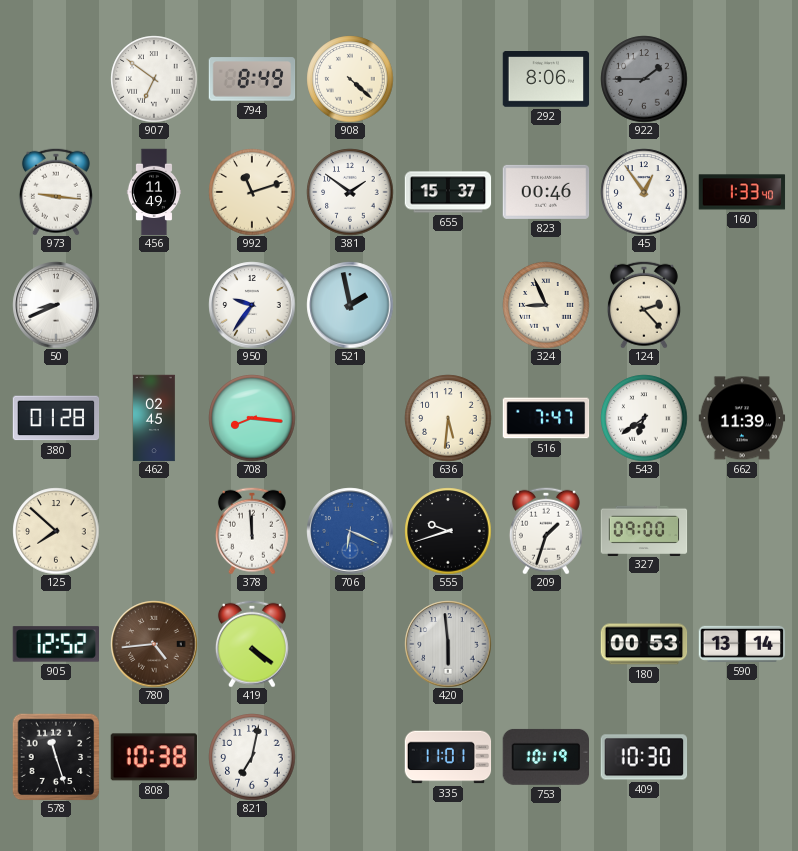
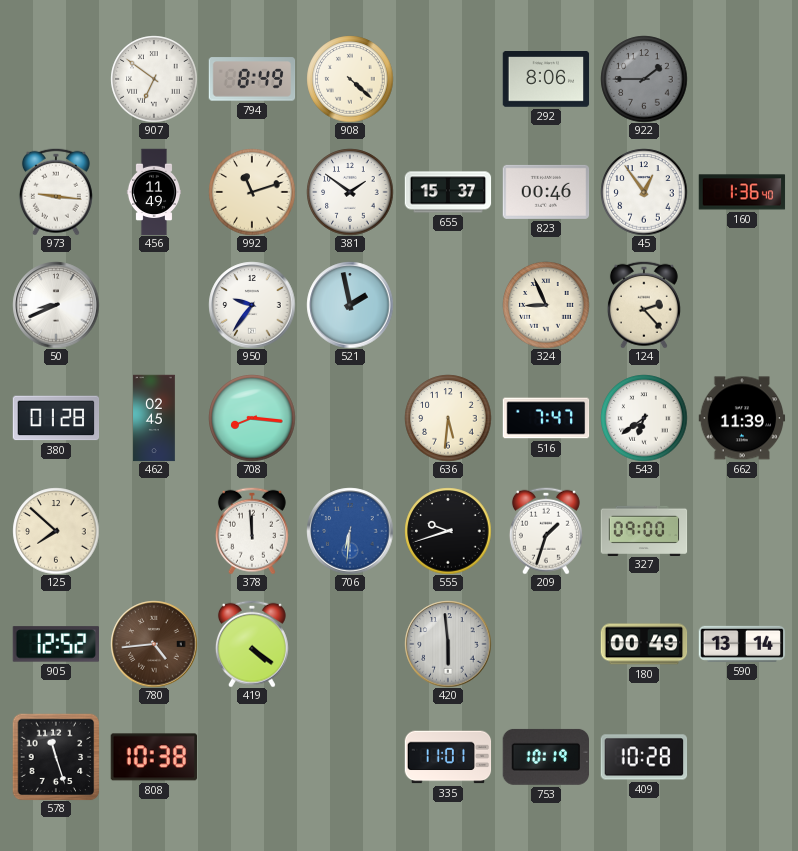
160: 1:33 -> 1:36
706: 6:19 -> 6:31
180: 00:53 -> 00:49
821: 7:02 -> none
409: 10:30 -> 10:28
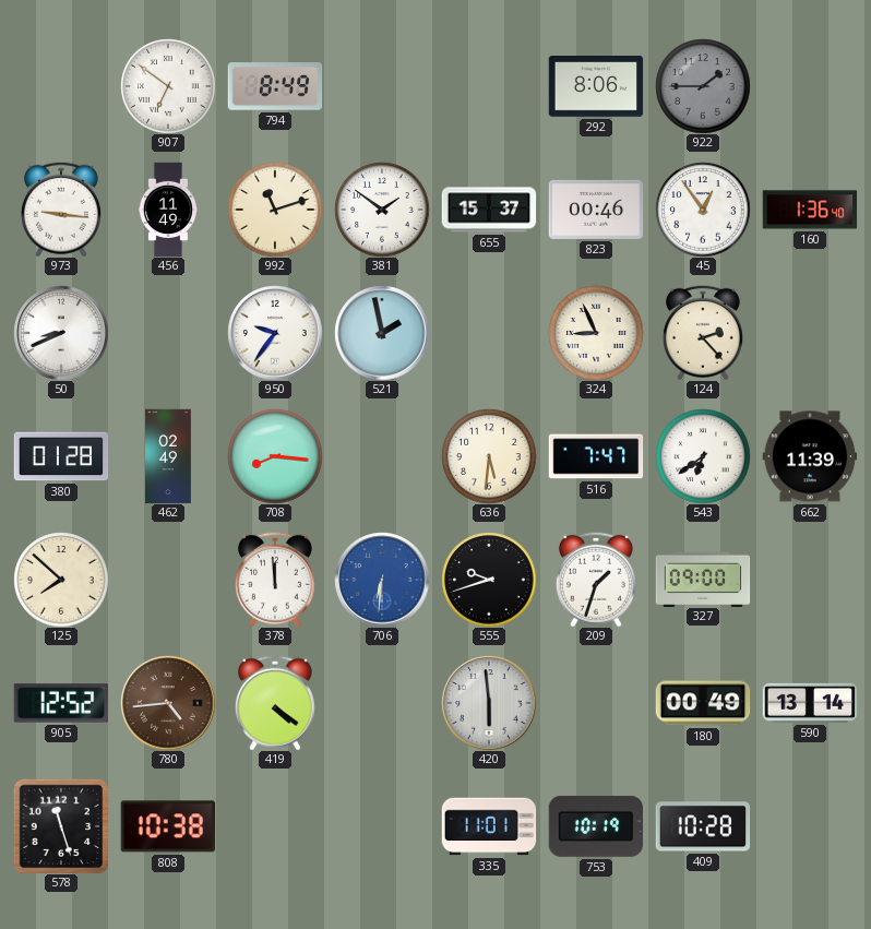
908: 4:22 -> none
462: 02:45 -> 02:49
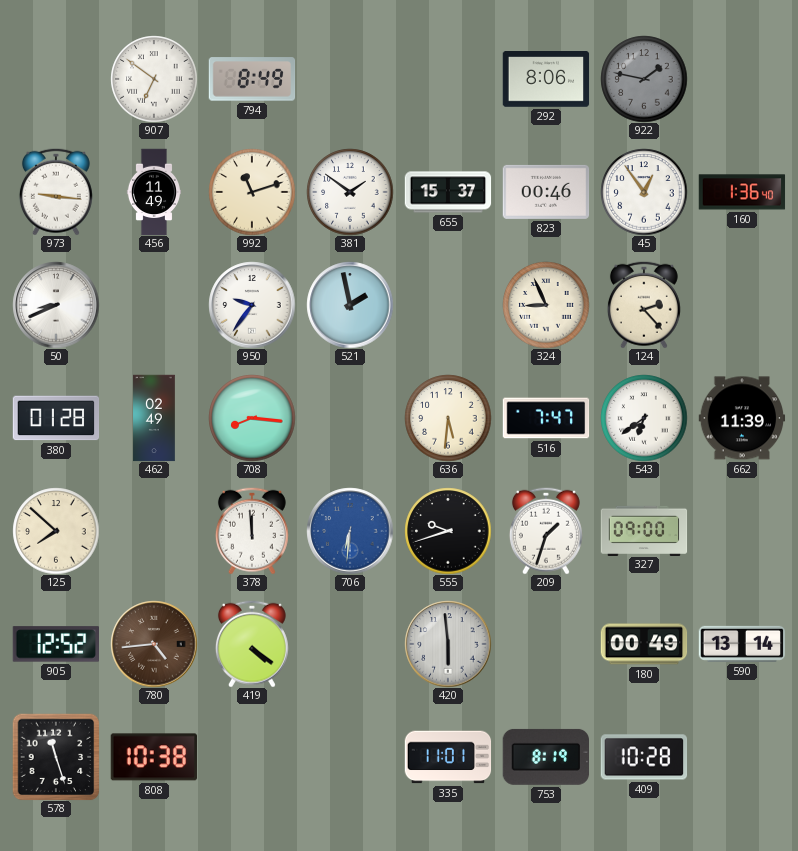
922: 1:45 -> 1:47
753: 10:19 -> 8:19
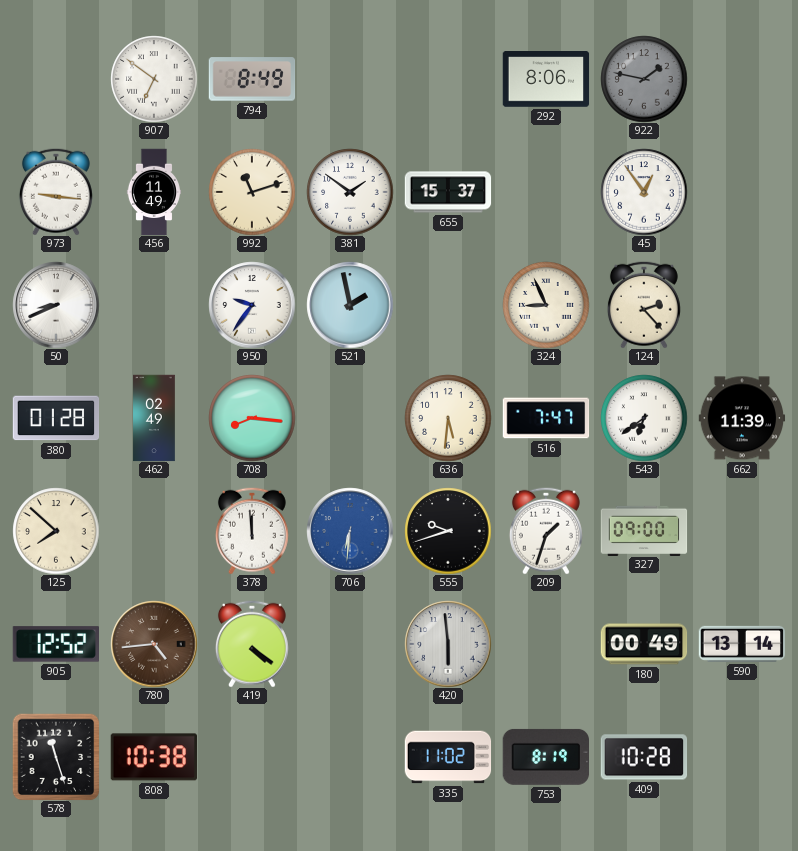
823: 00:46 -> none
160: 1:36 -> none
335: 11:01 -> 11:02
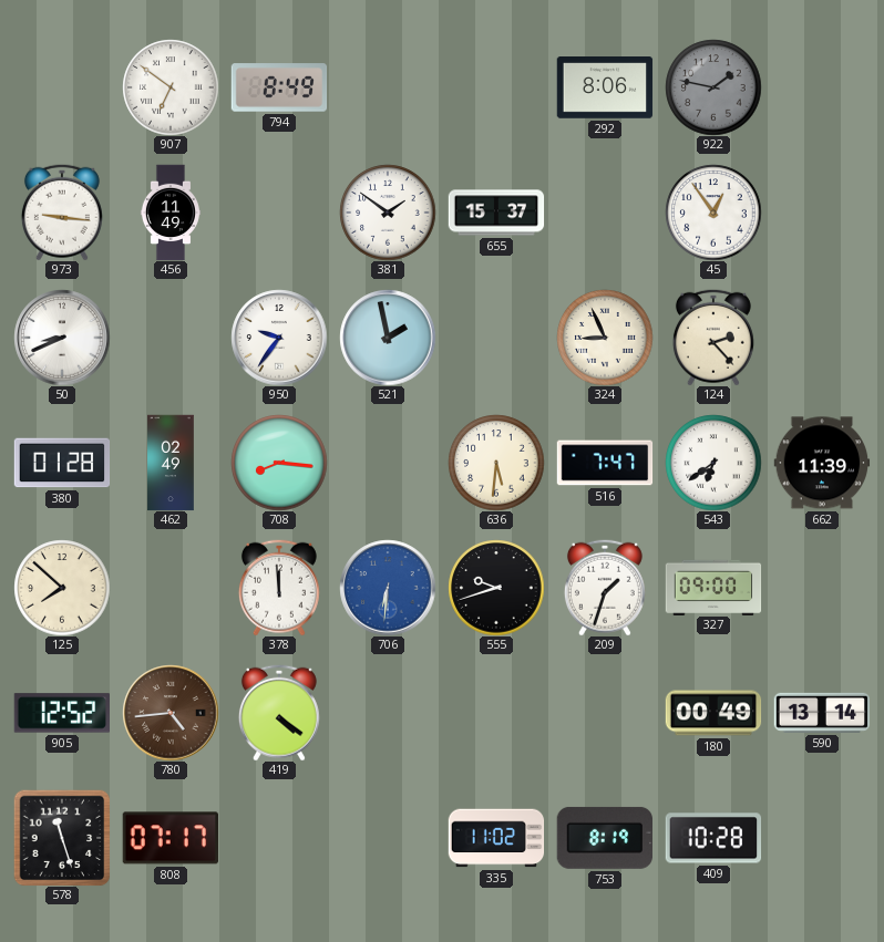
992: 11:12 -> none
420: 5:59 -> none
808: 10:38 -> 07:17
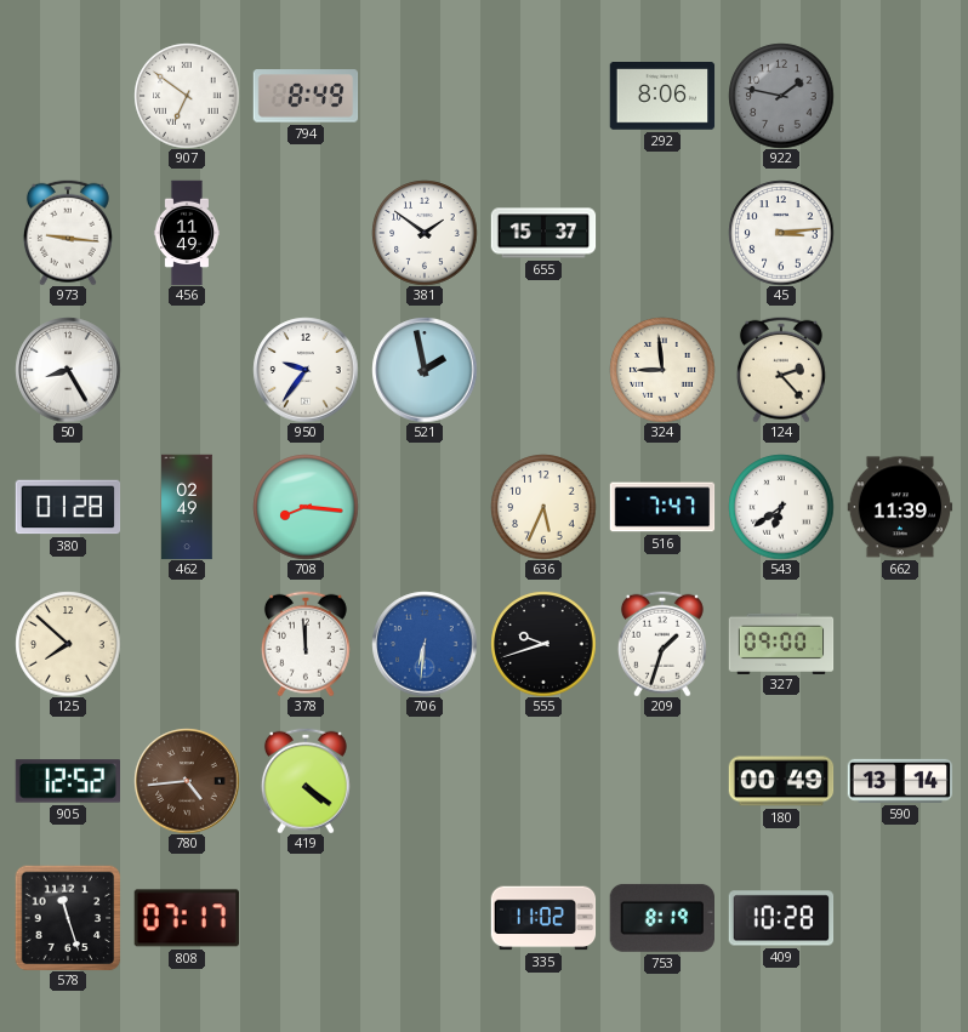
45: 12:54 -> 3:14
50: 8:41 -> 8:25
324: 8:56 -> 8:59
636: 5:31 -> 5:34
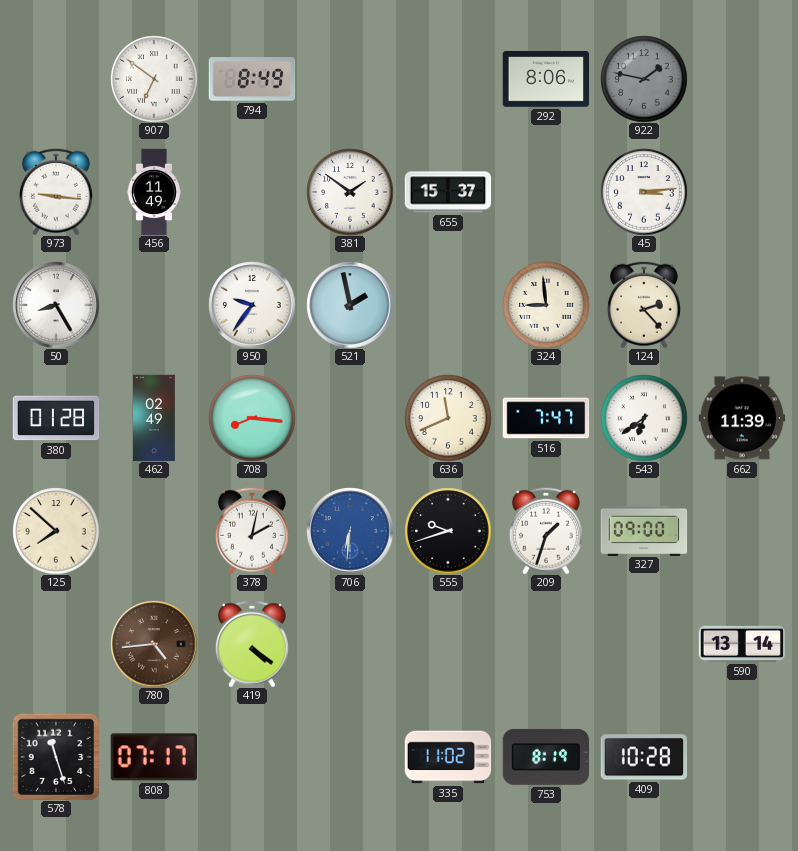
636: 5:34 -> 11:41
378: 11:59 -> 2:02
905: 12:52 -> none
180: 00:49 -> none
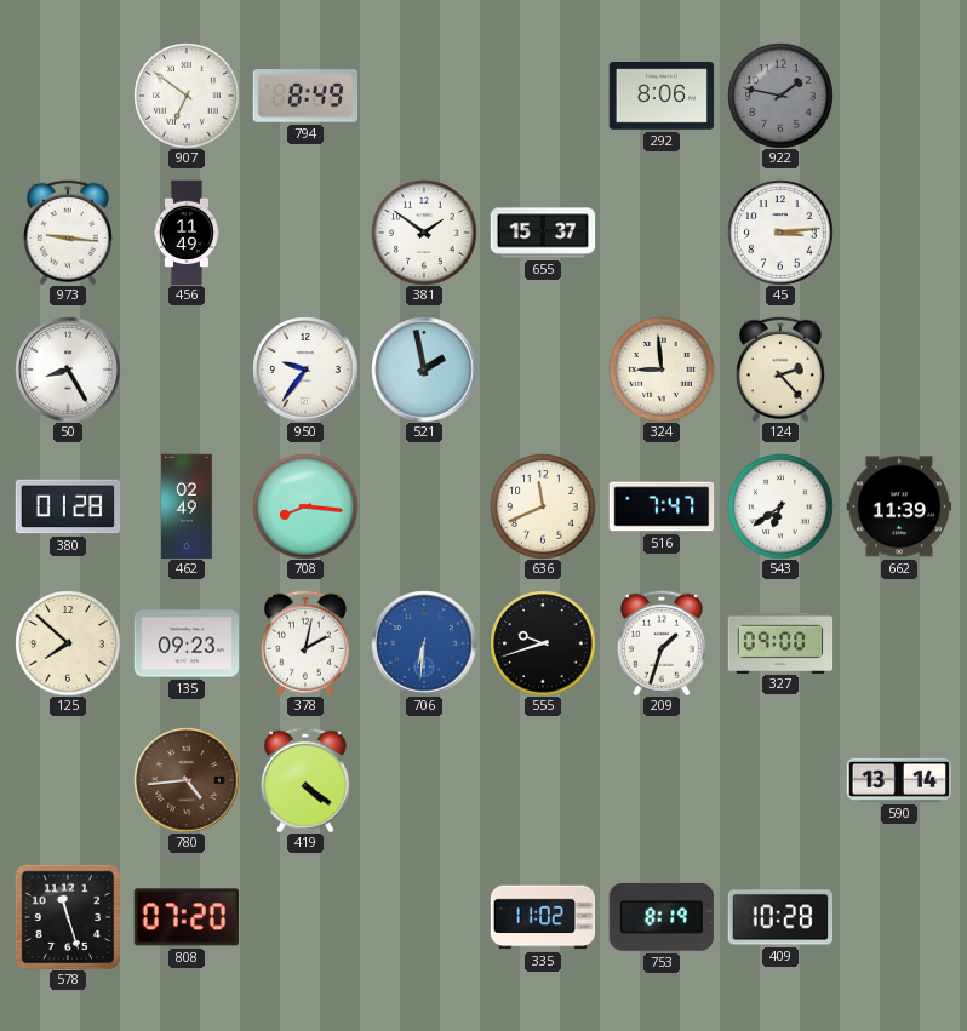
135: none -> 09:23
808: 07:17 -> 07:20
